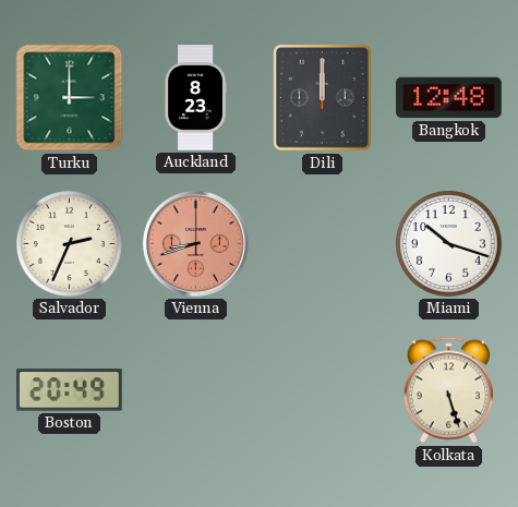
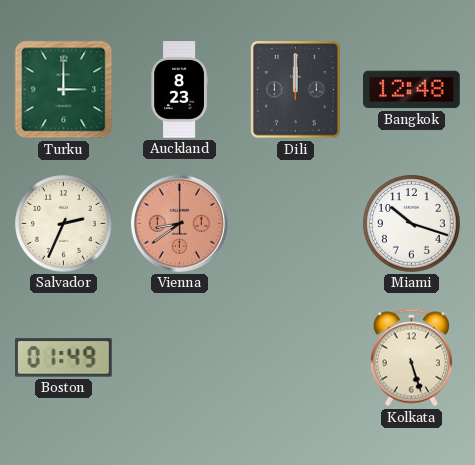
Vienna: 8:42 -> 8:39
Boston: 20:49 -> 01:49
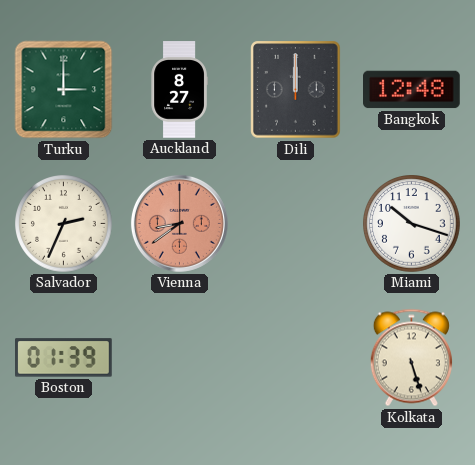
Auckland: 8:23 -> 8:27
Boston: 01:49 -> 01:39
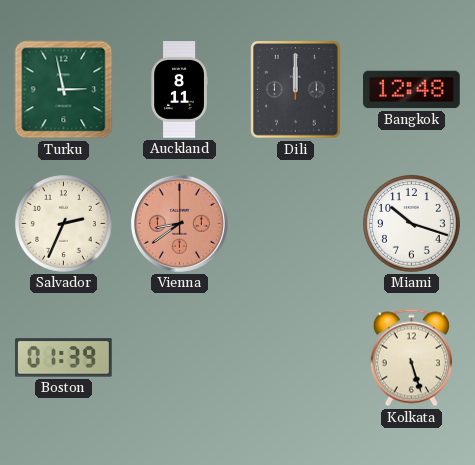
Turku: 3:00 -> 2:58
Auckland: 8:27 -> 8:11
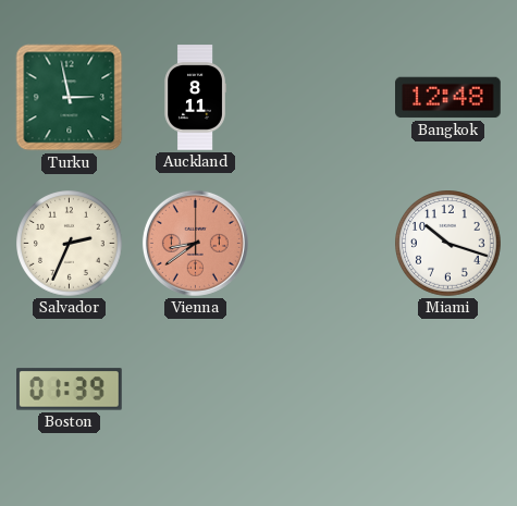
Dili: 12:00 -> none
Kolkata: 5:27 -> none
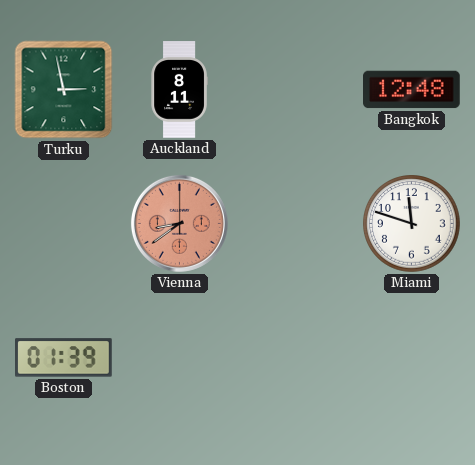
Salvador: 2:34 -> none
Miami: 10:18 -> 11:48
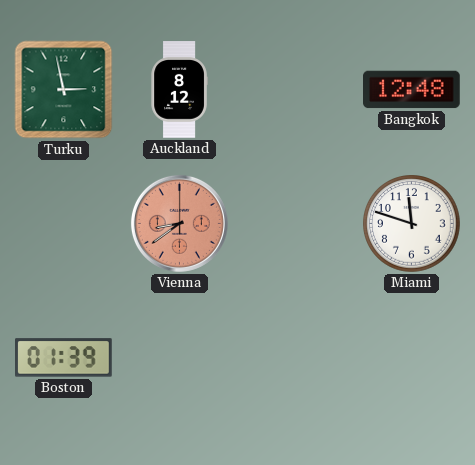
Auckland: 8:11 -> 8:12
